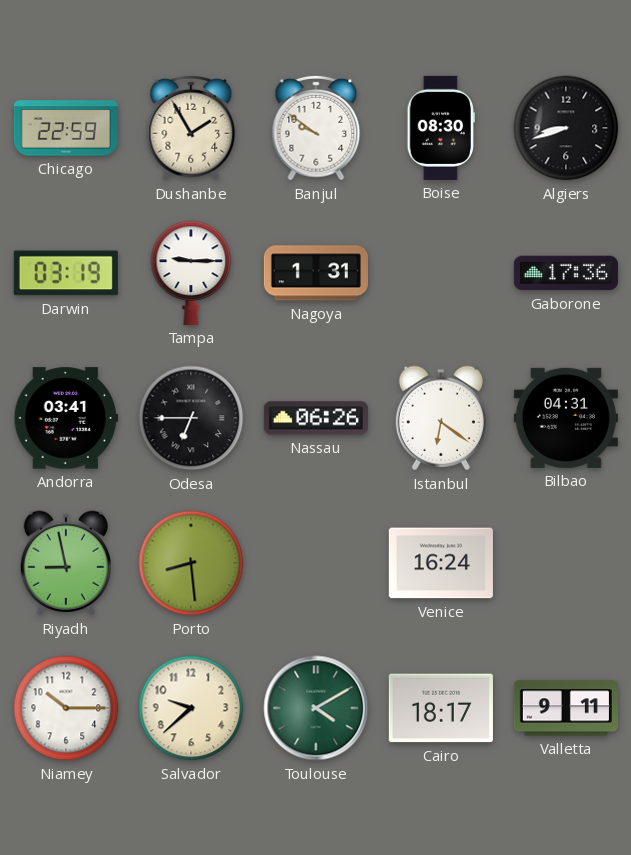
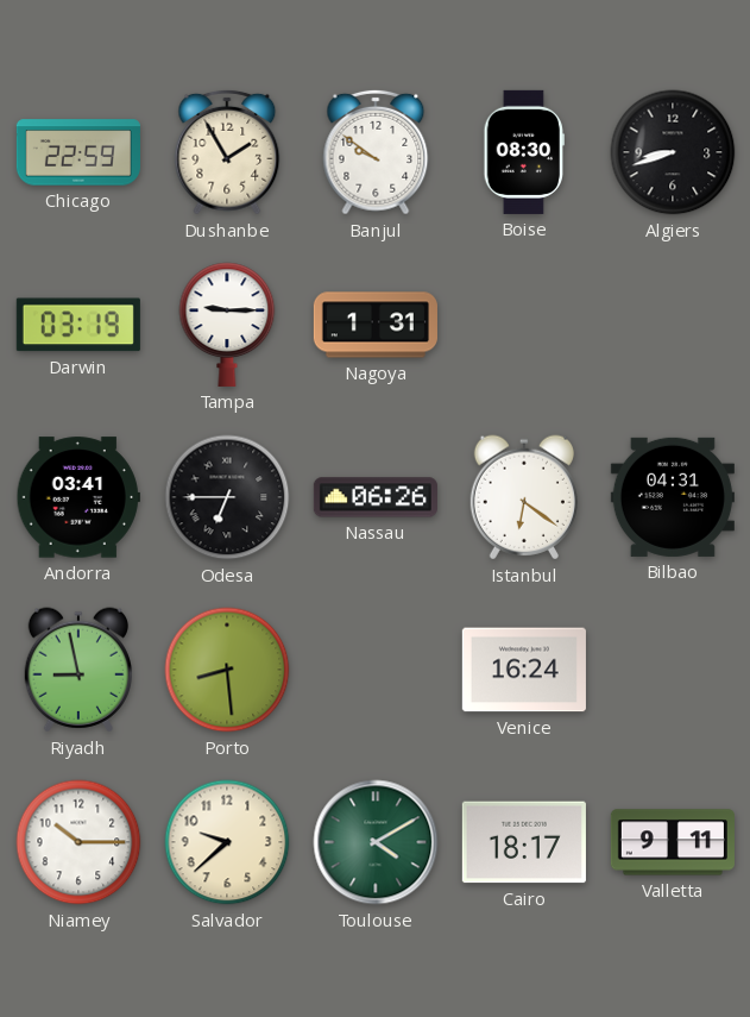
Gaborone: 17:36 -> none
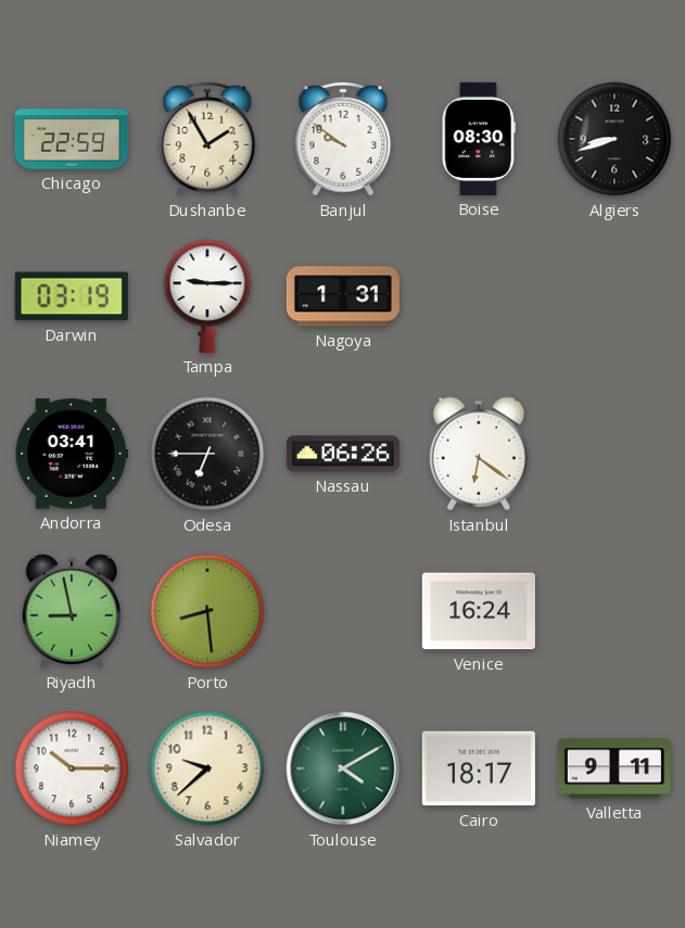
Bilbao: 04:31 -> none
